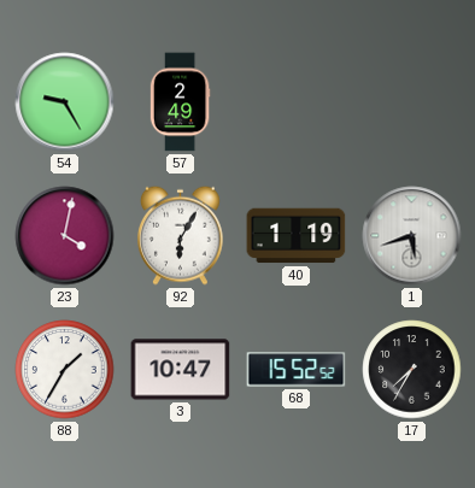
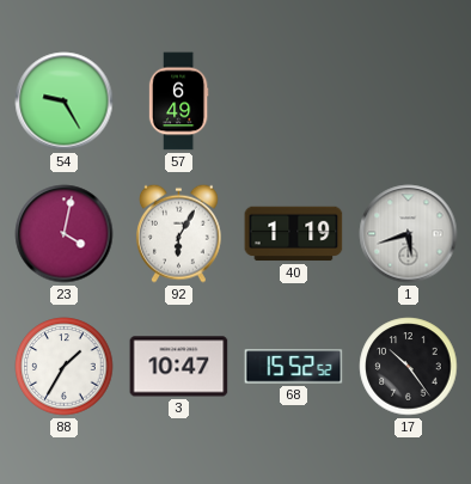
57: 2:49 -> 6:49
17: 7:35 -> 10:24
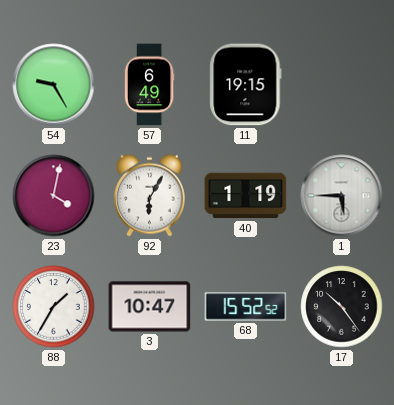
11: none -> 19:15
1: 5:42 -> 5:45
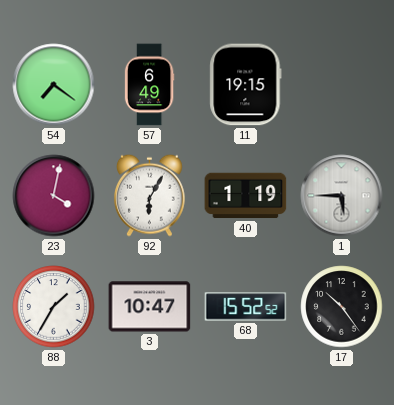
54: 9:25 -> 7:21
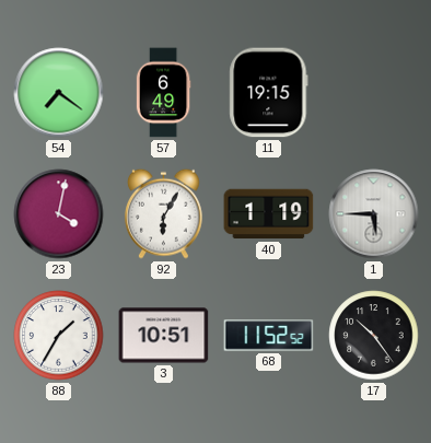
3: 10:47 -> 10:51
68: 15:52 -> 11:52
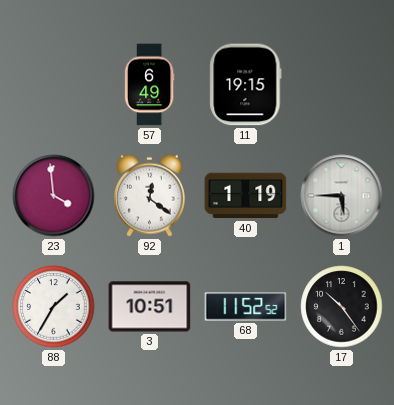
54: 7:21 -> none
23: 4:02 -> 3:59
92: 6:05 -> 12:21
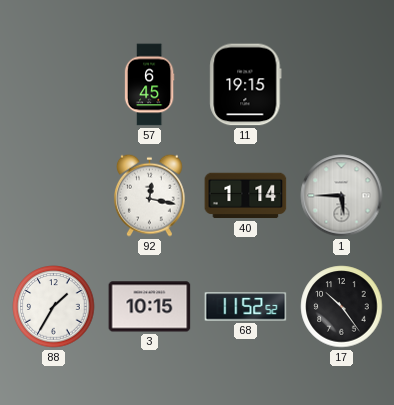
57: 6:49 -> 6:45
23: 3:59 -> none
92: 12:21 -> 12:17
40: 1:19 -> 1:14
3: 10:51 -> 10:15
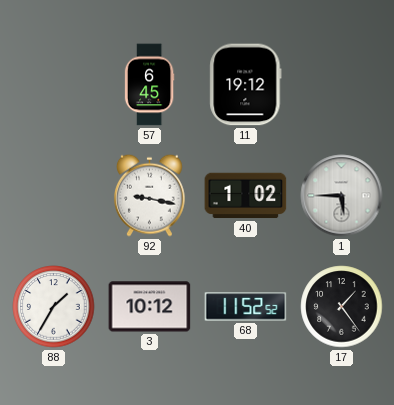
11: 19:15 -> 19:12
92: 12:17 -> 9:17
40: 1:14 -> 1:02
3: 10:15 -> 10:12
17: 10:24 -> 1:24
